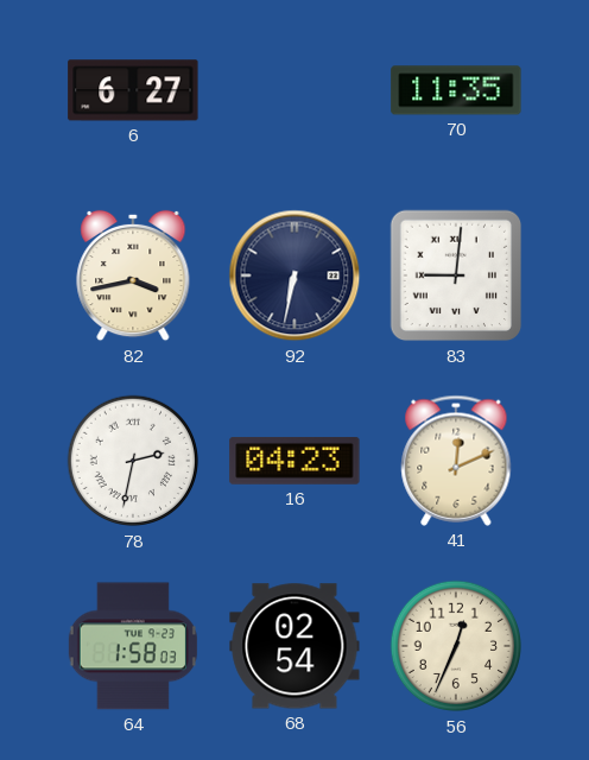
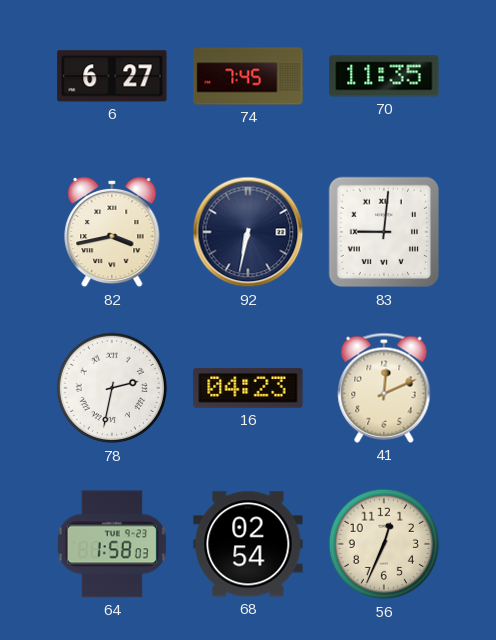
74: none -> 7:45
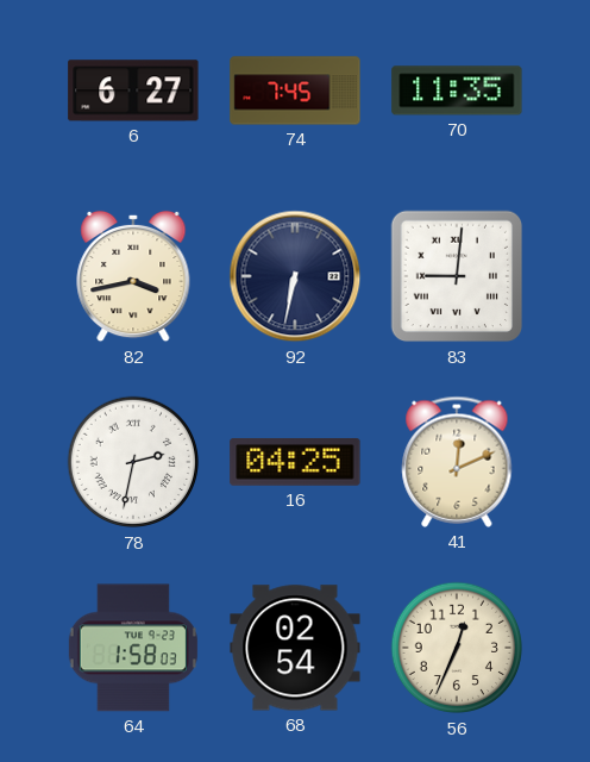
16: 04:23 -> 04:25
